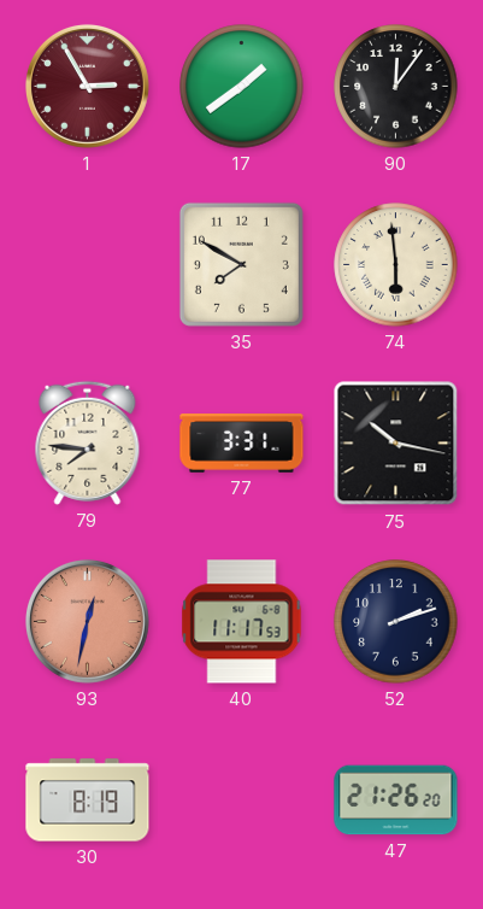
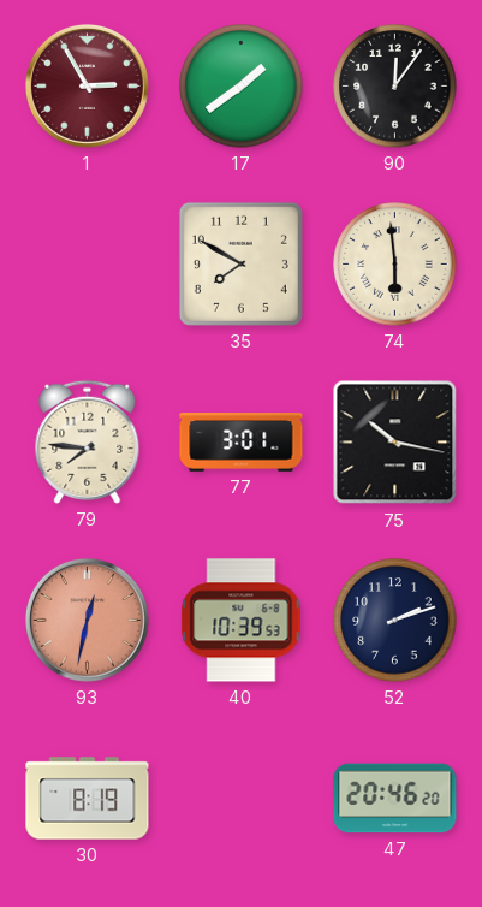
77: 3:31 -> 3:01
40: 11:17 -> 10:39
47: 21:26 -> 20:46
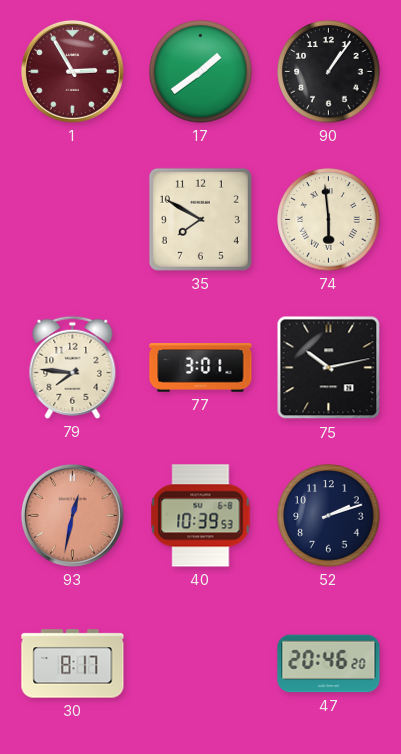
90: 12:06 -> 1:06
75: 10:17 -> 10:13
30: 8:19 -> 8:17
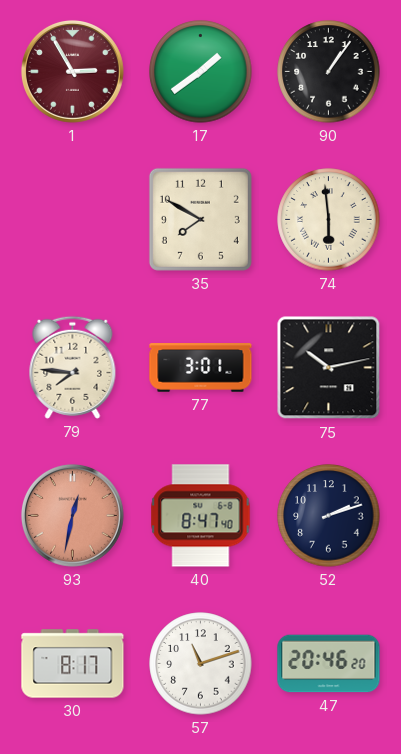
40: 10:39 -> 8:47
57: none -> 11:12
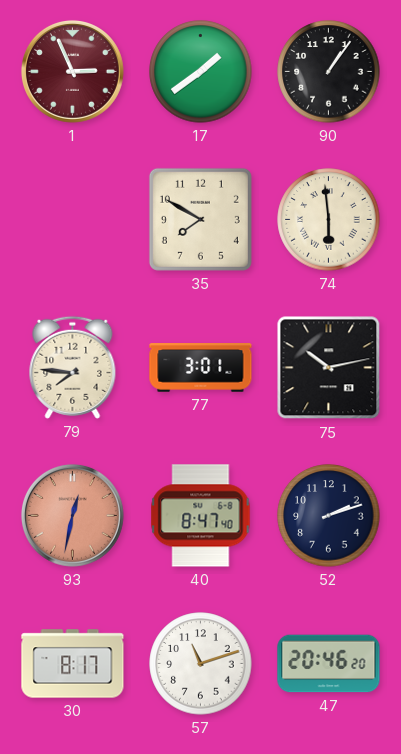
1: 2:55 -> 2:56
